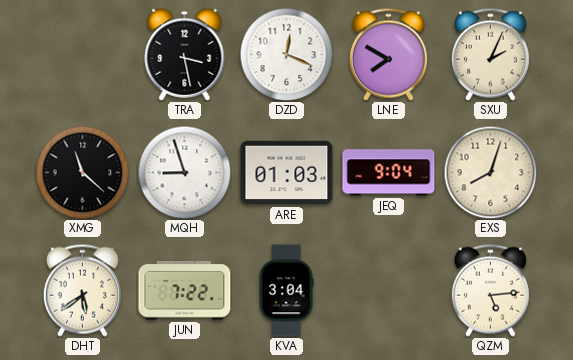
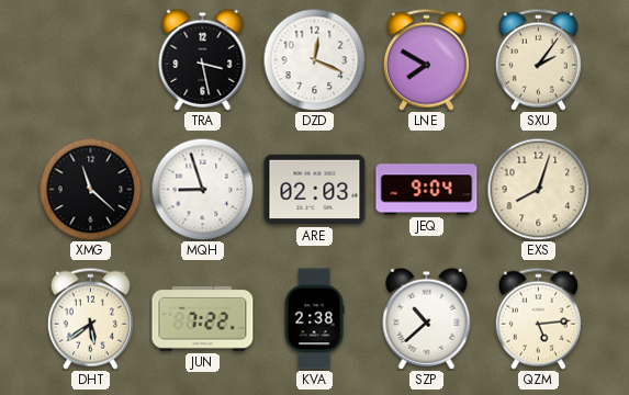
SXU: 2:04 -> 2:06
ARE: 01:03 -> 02:03
KVA: 3:04 -> 2:38
SZP: none -> 10:38
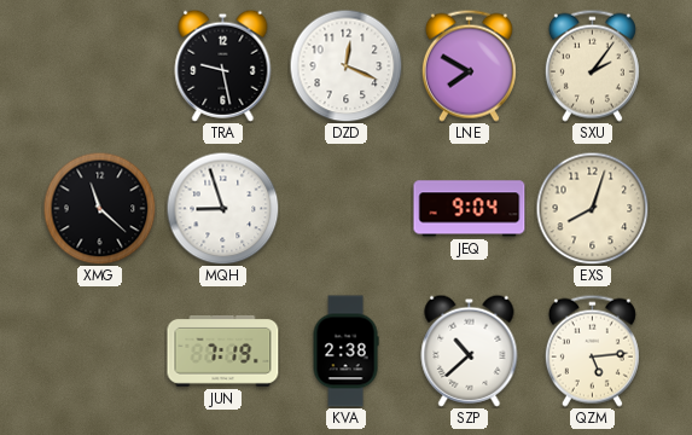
TRA: 3:28 -> 9:28
ARE: 02:03 -> none
DHT: 5:39 -> none
JUN: 7:22 -> 7:19
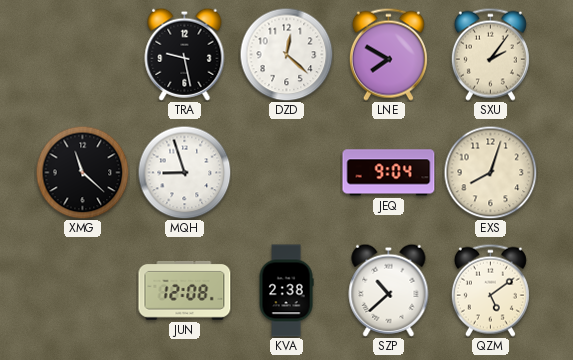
DZD: 12:19 -> 12:22
JUN: 7:19 -> 12:08
QZM: 5:14 -> 5:09
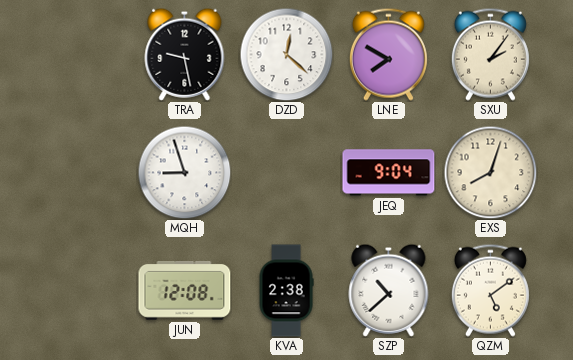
XMG: 11:22 -> none
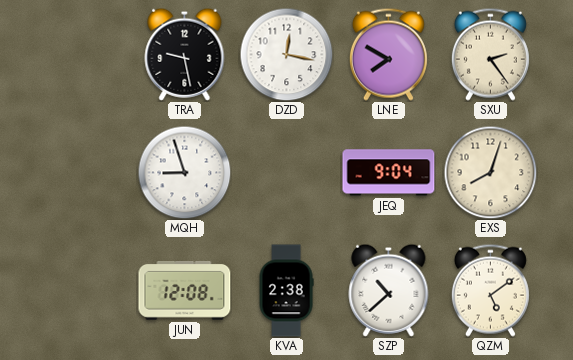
DZD: 12:22 -> 12:17
SXU: 2:06 -> 2:24
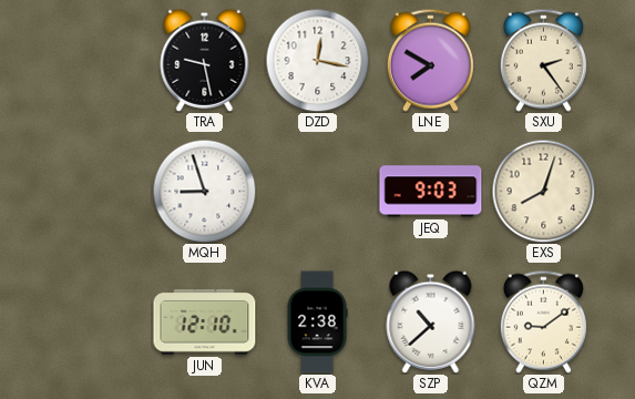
JEQ: 9:04 -> 9:03
JUN: 12:08 -> 12:10
QZM: 5:09 -> 9:09
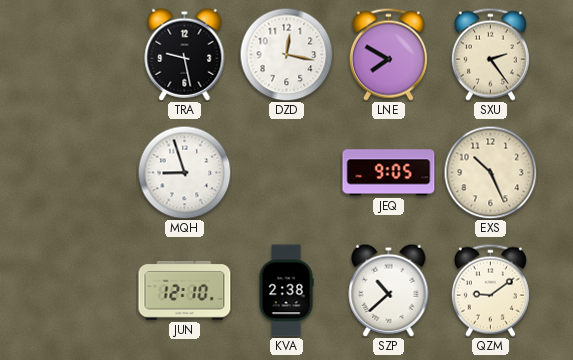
JEQ: 9:03 -> 9:05
EXS: 8:03 -> 10:26
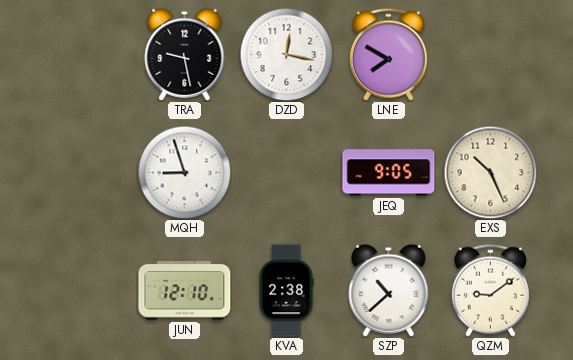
SXU: 2:24 -> none
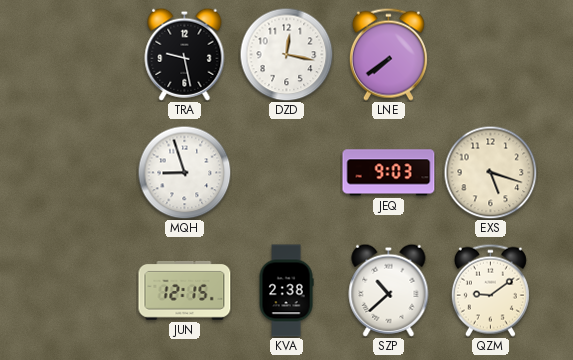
LNE: 7:50 -> 7:39
JEQ: 9:05 -> 9:03
EXS: 10:26 -> 5:18
JUN: 12:10 -> 12:15
